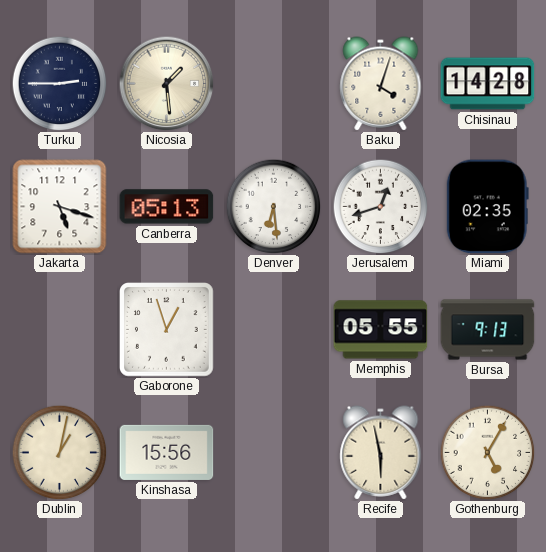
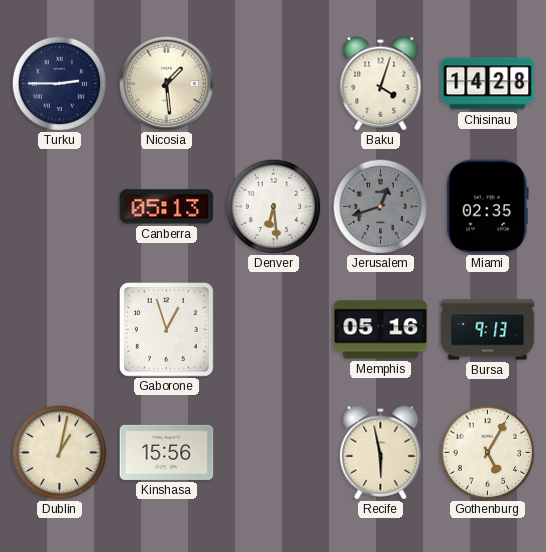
Jakarta: 5:18 -> none
Jerusalem dial: white -> grey
Memphis: 05:55 -> 05:16
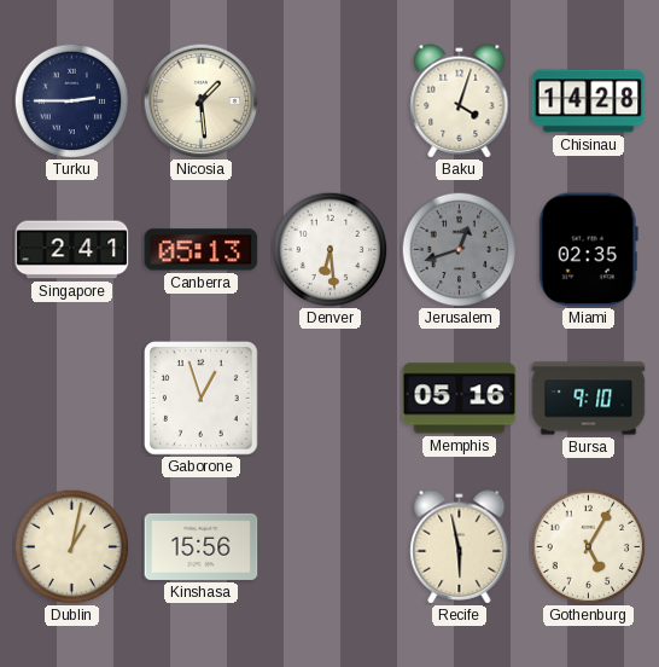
Singapore: none -> 2:41
Bursa: 9:13 -> 9:10
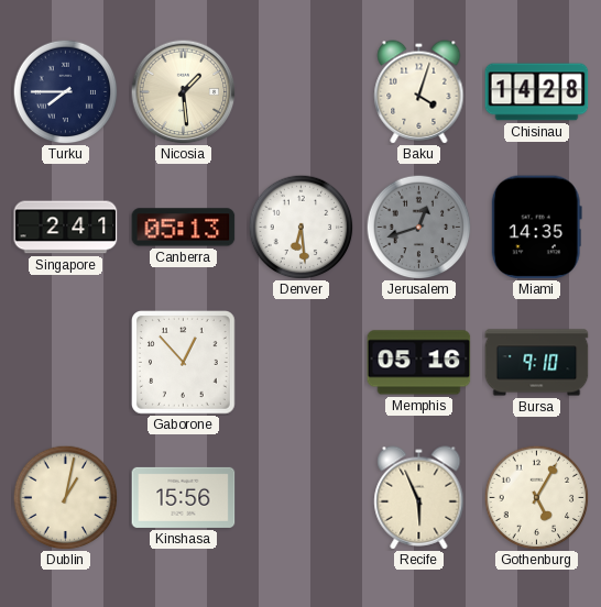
Turku: 2:45 -> 7:45
Miami: 02:35 -> 14:35
Gaborone: 12:57 -> 12:53
Recife: 5:58 -> 5:56
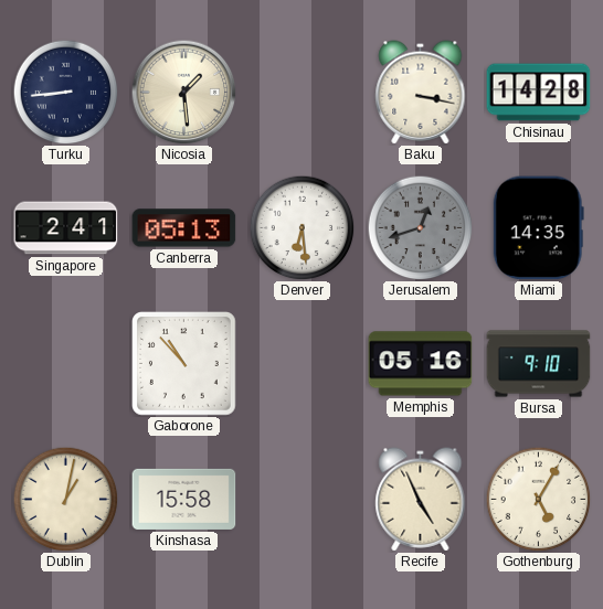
Turku: 7:45 -> 8:44
Baku: 4:03 -> 3:17
Gaborone: 12:53 -> 10:53
Kinshasa: 15:56 -> 15:58
Recife: 5:56 -> 4:56
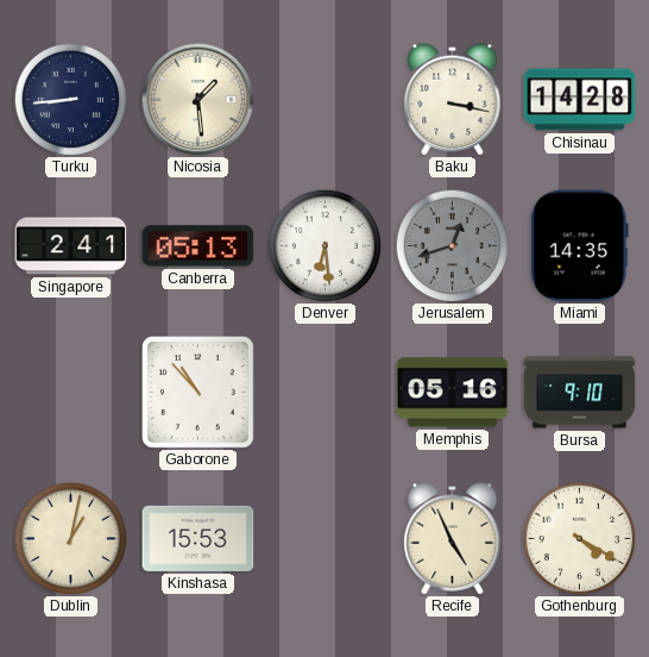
Kinshasa: 15:58 -> 15:53
Gothenburg: 5:05 -> 4:20
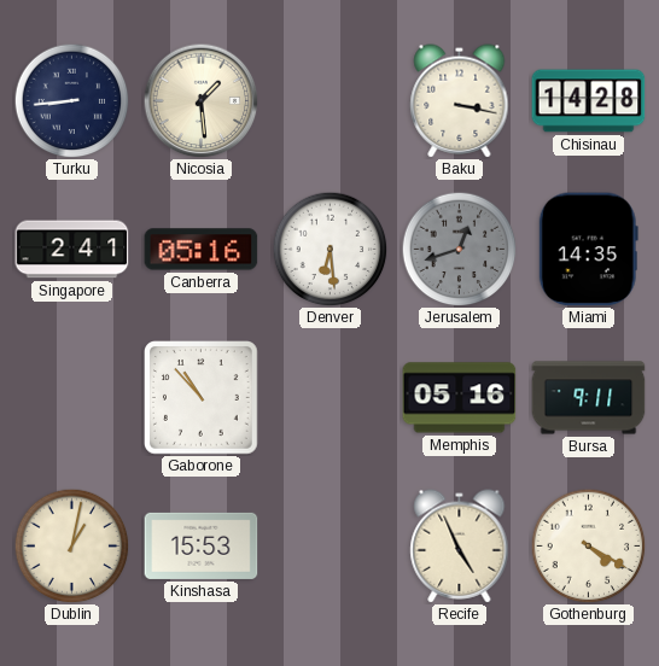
Canberra: 05:13 -> 05:16
Bursa: 9:10 -> 9:11
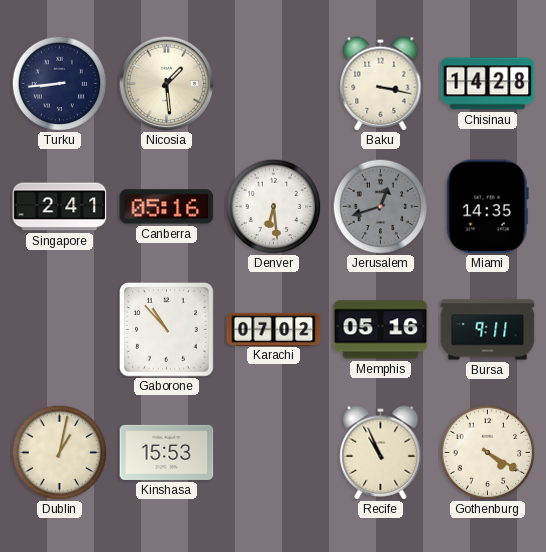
Karachi: none -> 07:02
Recife: 4:56 -> 10:56
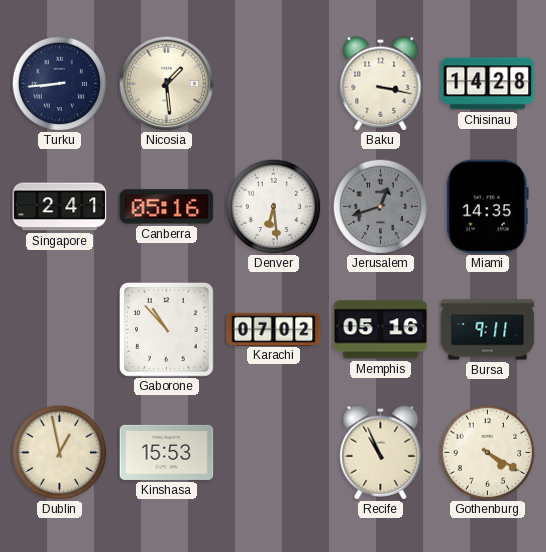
Dublin: 1:02 -> 12:58
